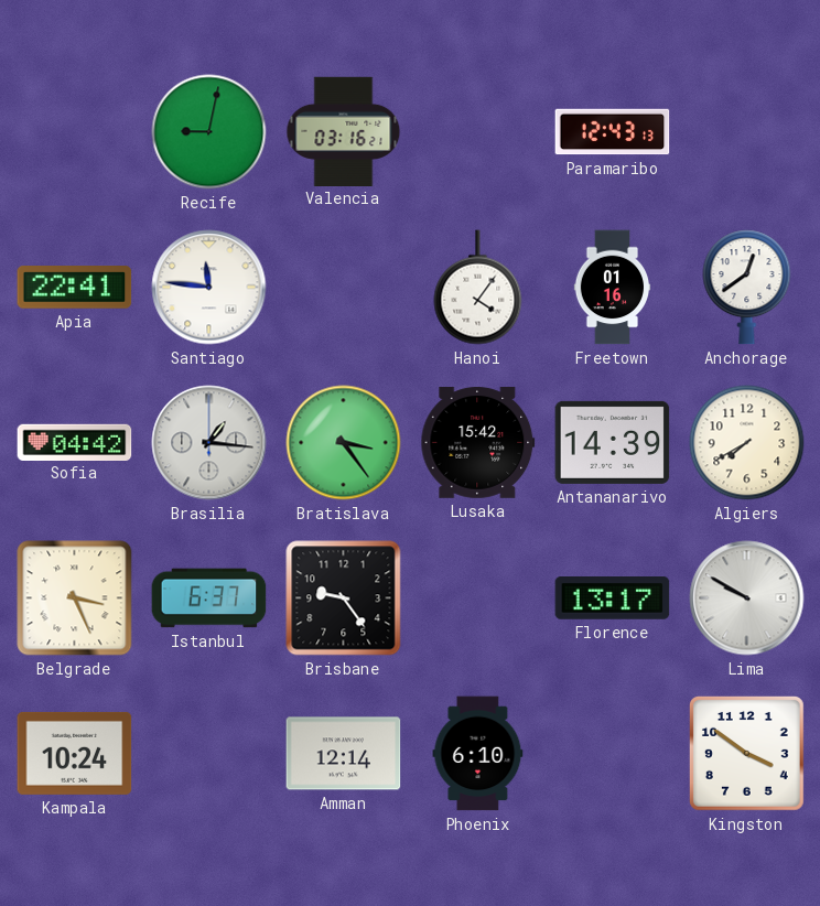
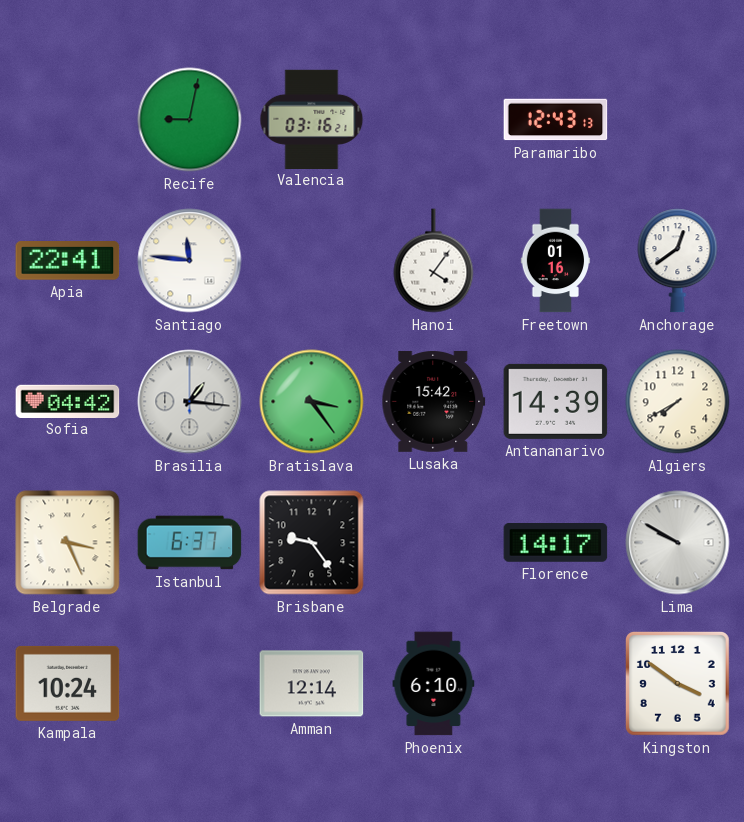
Florence: 13:17 -> 14:17
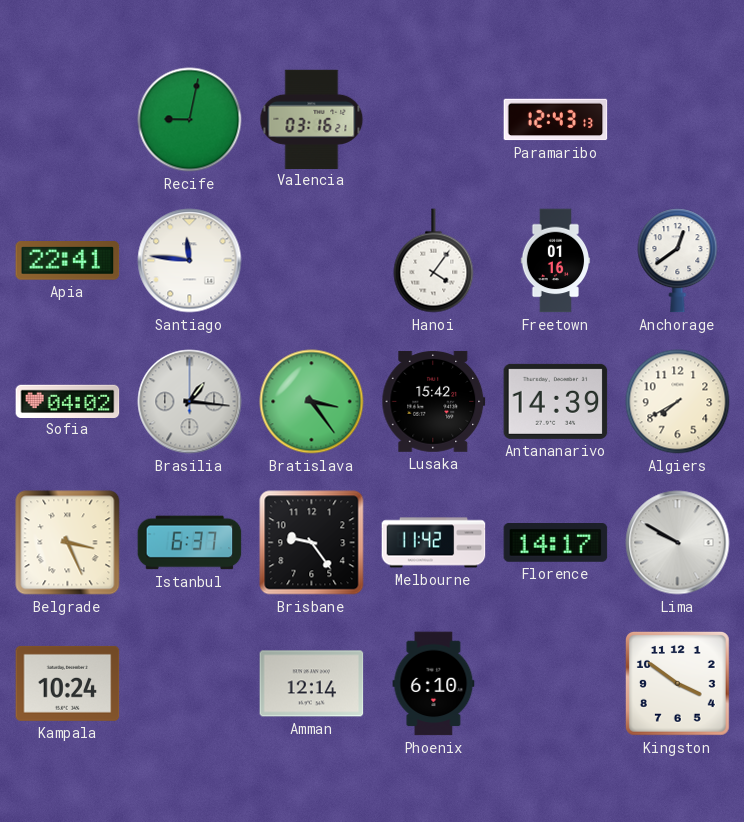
Sofia: 04:42 -> 04:02
Melbourne: none -> 11:42
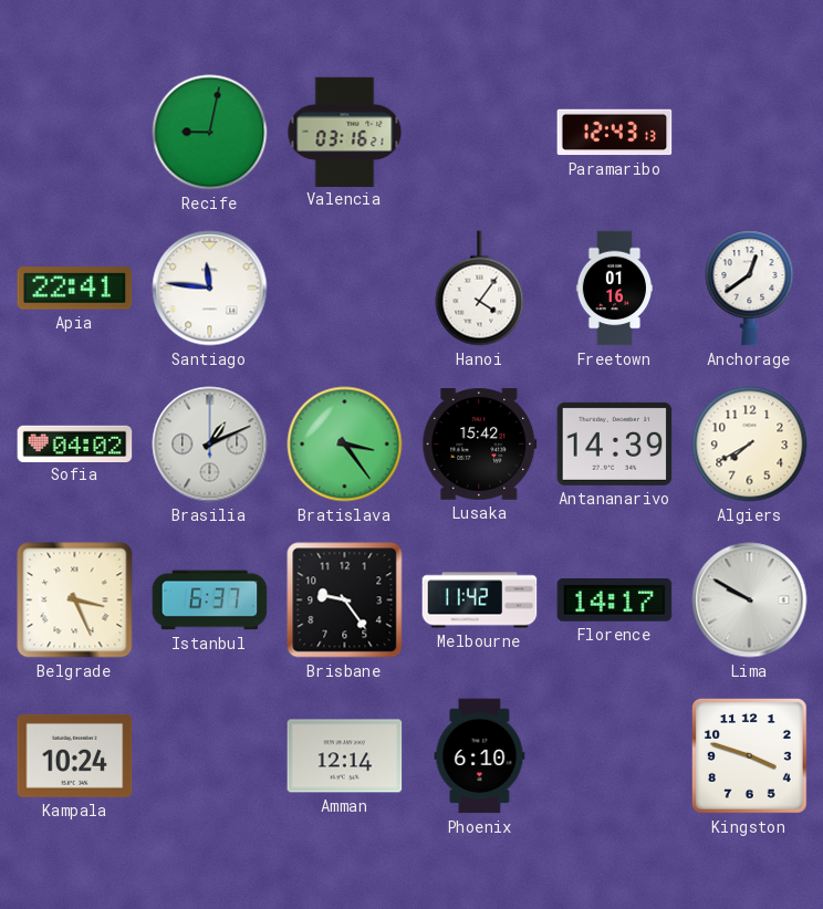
Brasilia: 1:16 -> 1:11
Kingston: 3:51 -> 3:48
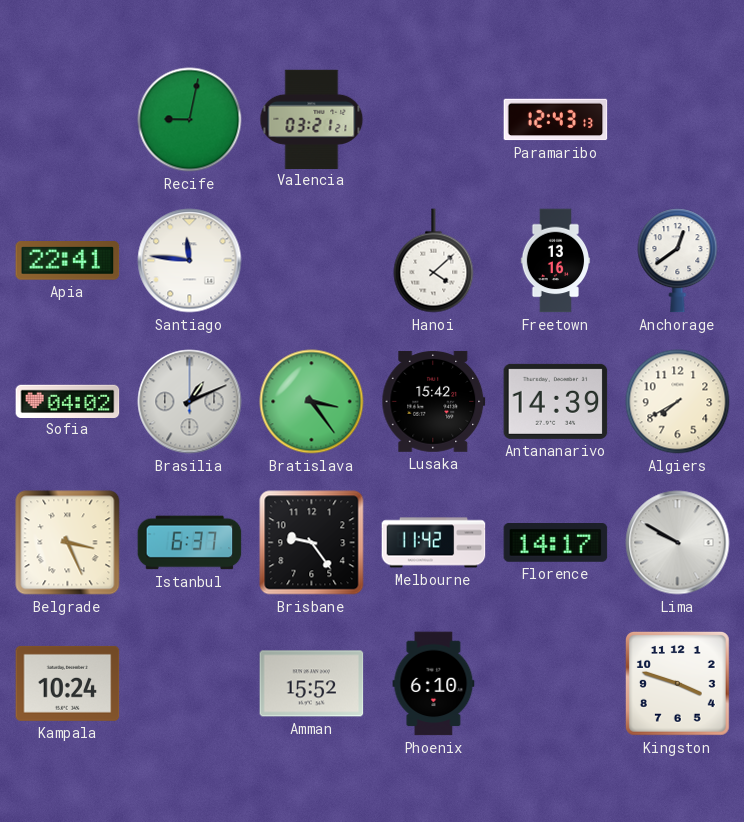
Valencia: 03:16 -> 03:21
Hanoi: 4:06 -> 4:08
Freetown: 01:16 -> 13:16
Amman: 12:14 -> 15:52
